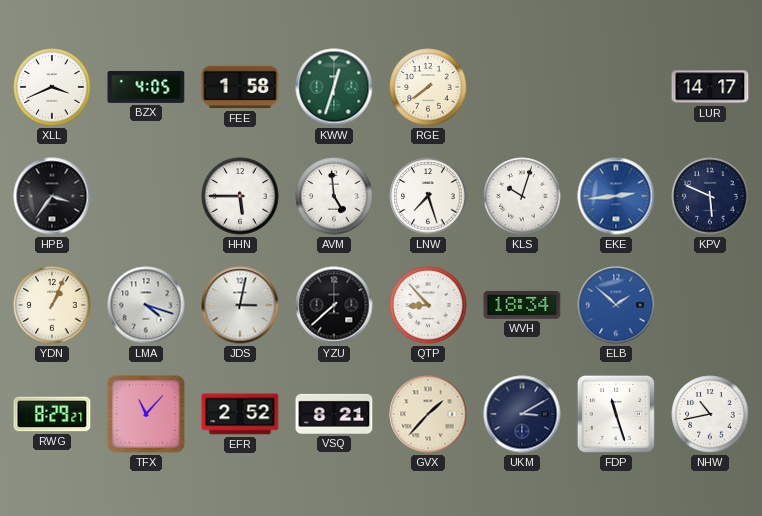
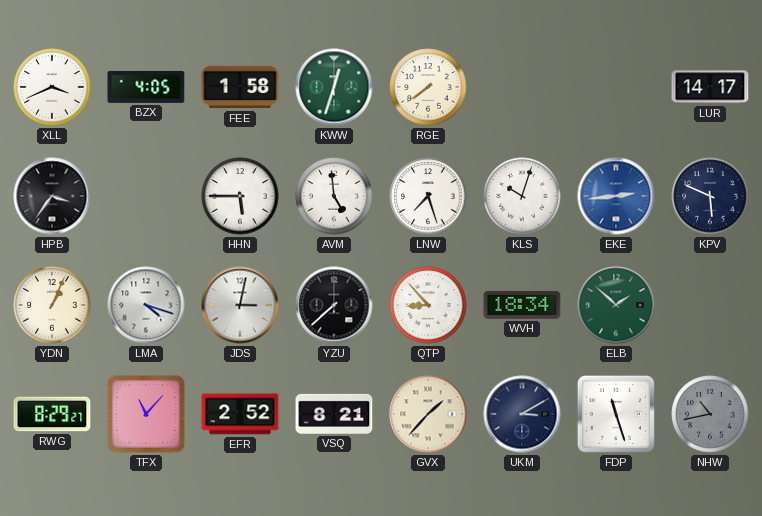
ELB dial: blue -> green
NHW dial: white -> grey
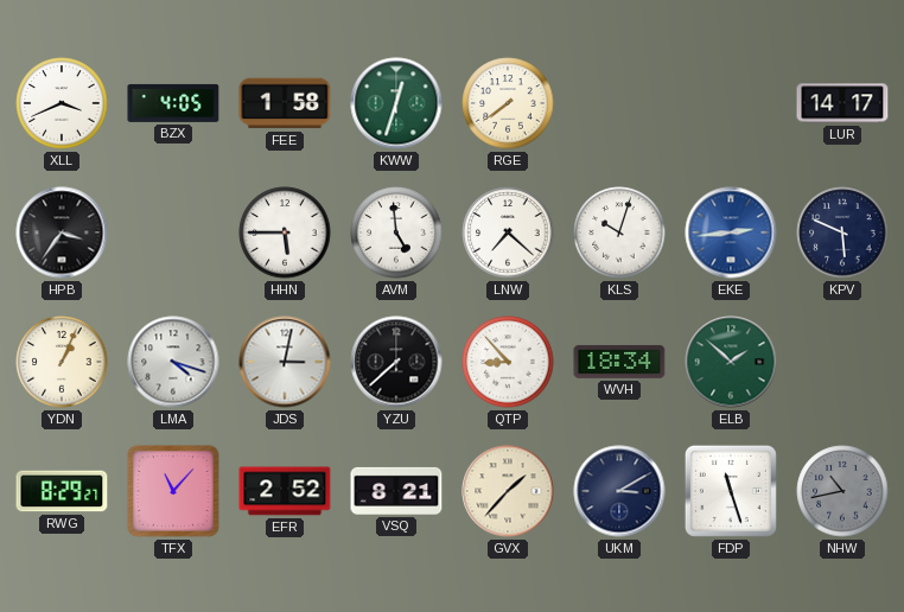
LNW: 7:27 -> 7:22
